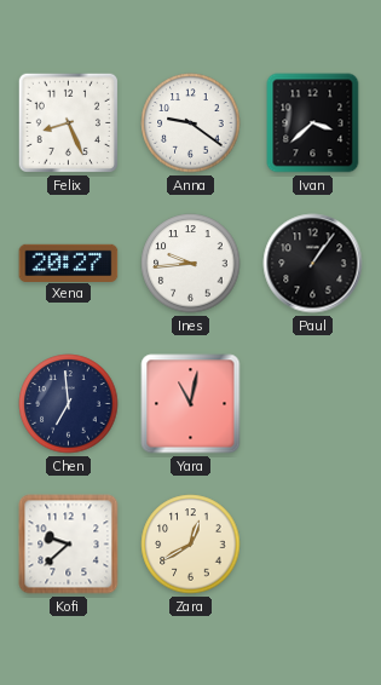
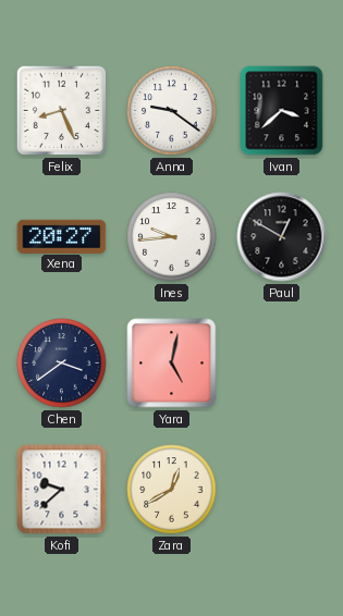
Paul: 1:06 -> 12:50
Chen: 6:59 -> 3:39
Yara: 11:02 -> 5:02
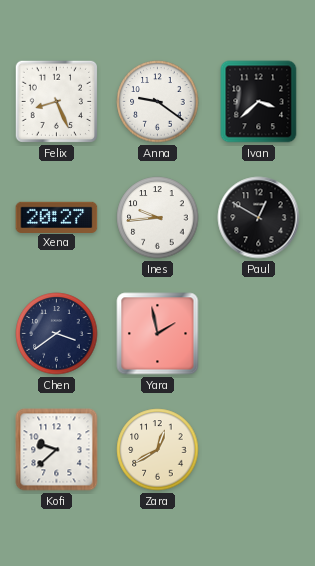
Yara: 5:02 -> 1:58
